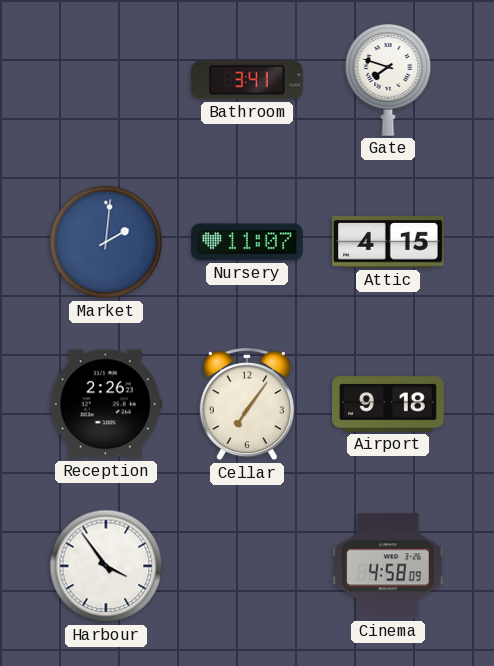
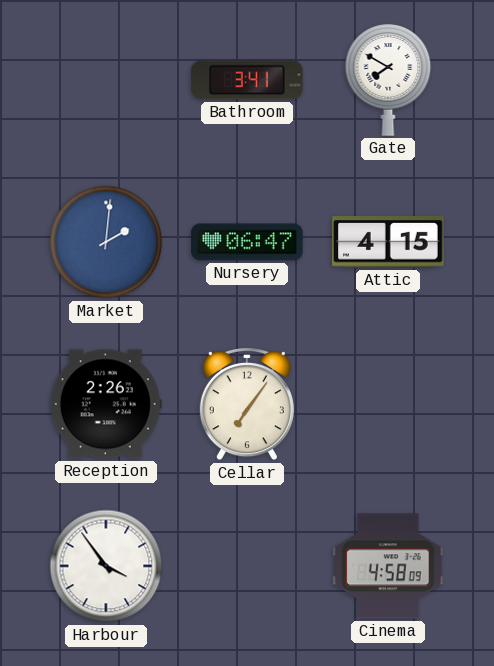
Gate: 7:48 -> 7:50
Nursery: 11:07 -> 06:47
Airport: 9:18 -> none
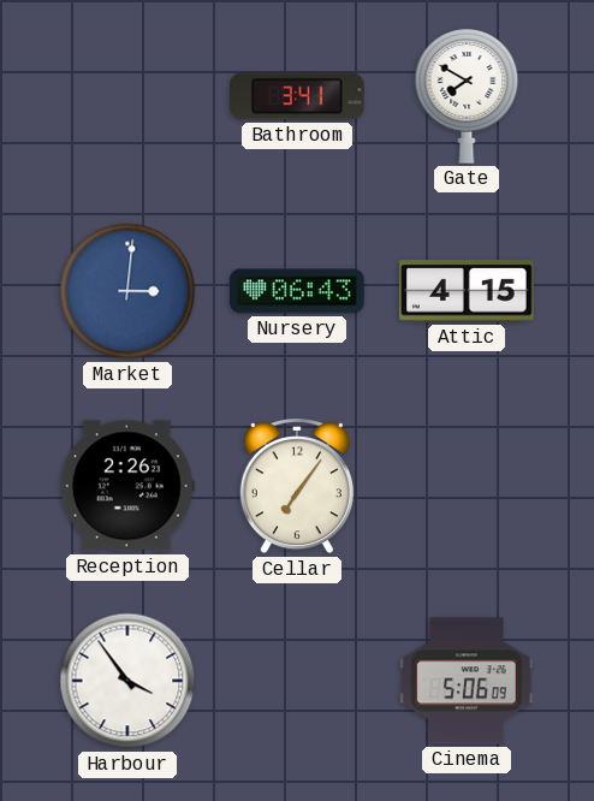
Market: 2:01 -> 3:01
Nursery: 06:47 -> 06:43
Cinema: 4:58 -> 5:06
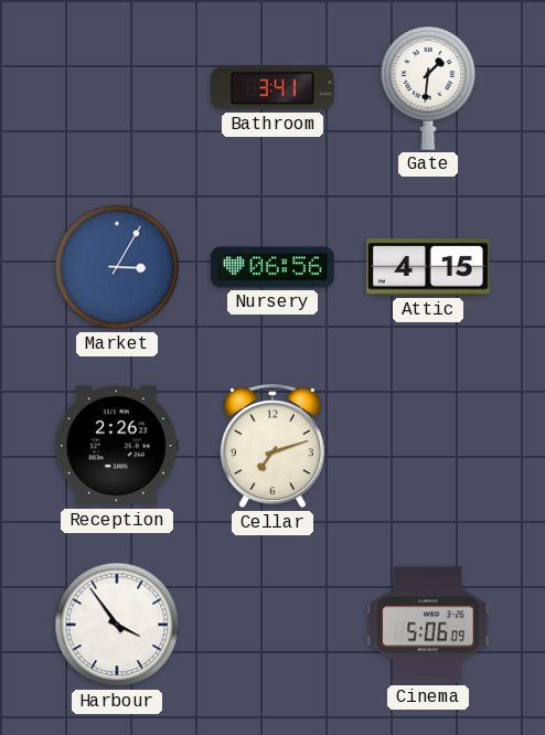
Gate: 7:50 -> 1:31
Market: 3:01 -> 3:05
Nursery: 06:43 -> 06:56
Cellar: 7:06 -> 7:12
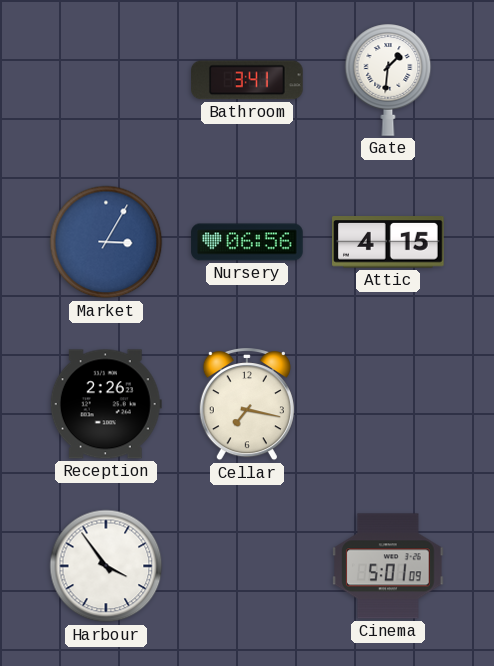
Cellar: 7:12 -> 7:17
Cinema: 5:06 -> 5:01
